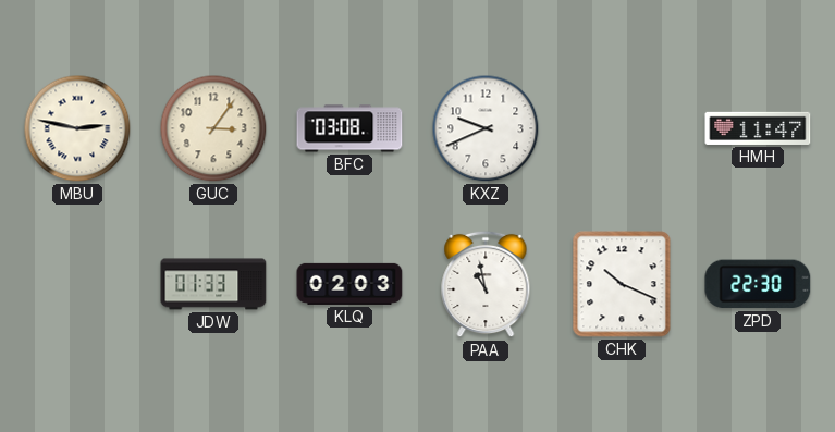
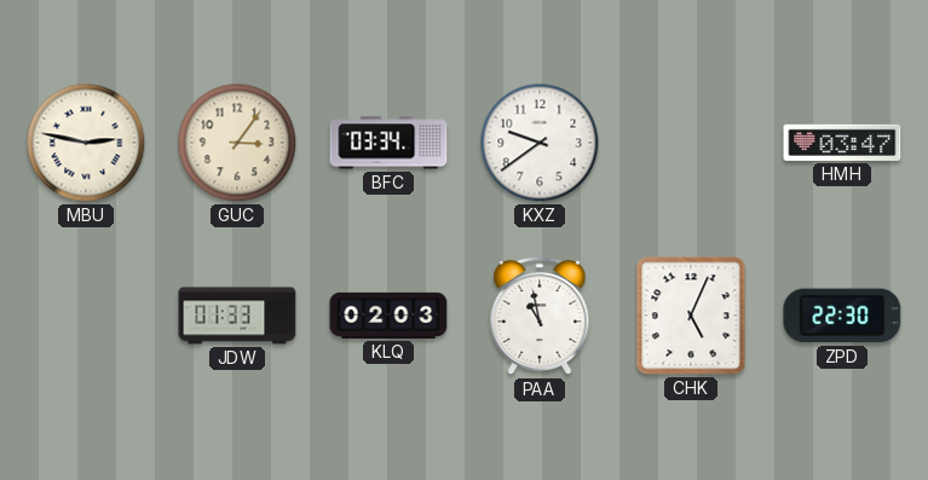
BFC: 03:08 -> 03:34
KXZ: 9:41 -> 9:39
HMH: 11:47 -> 03:47
CHK: 10:19 -> 5:04
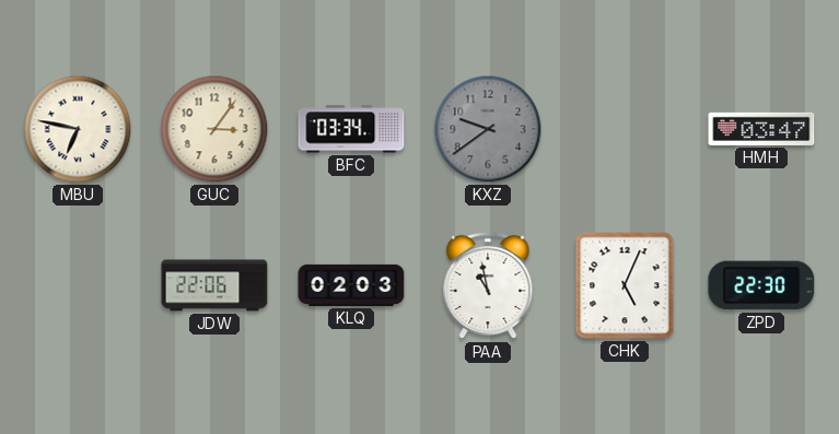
MBU: 2:47 -> 6:47
KXZ dial: white -> grey
JDW: 01:33 -> 22:06
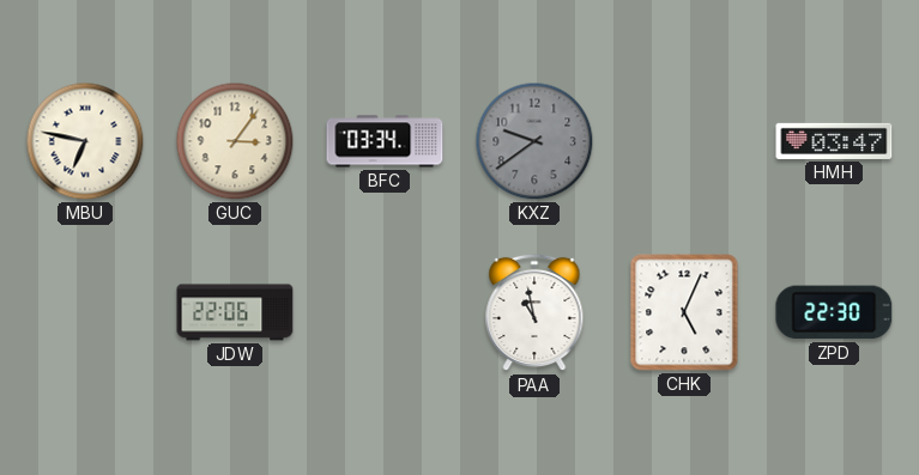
KLQ: 02:03 -> none
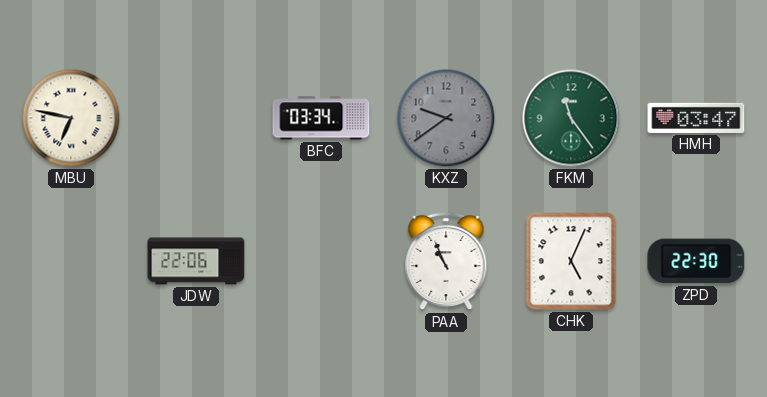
GUC: 3:06 -> none
FKM: none -> 11:24
PAA: 10:58 -> 10:56
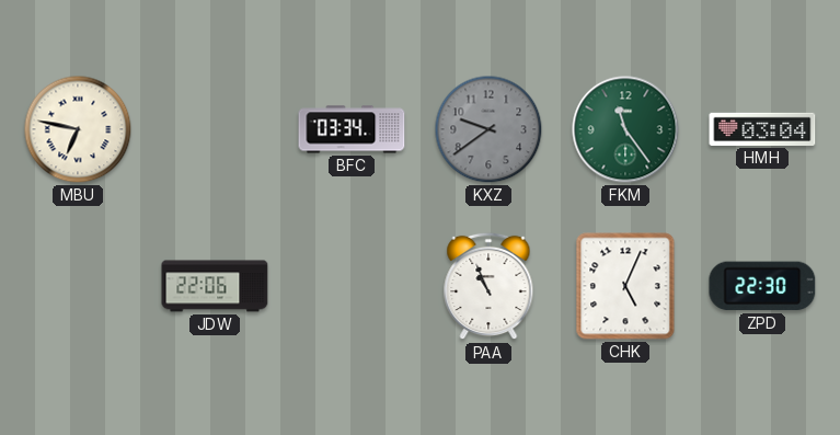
HMH: 03:47 -> 03:04
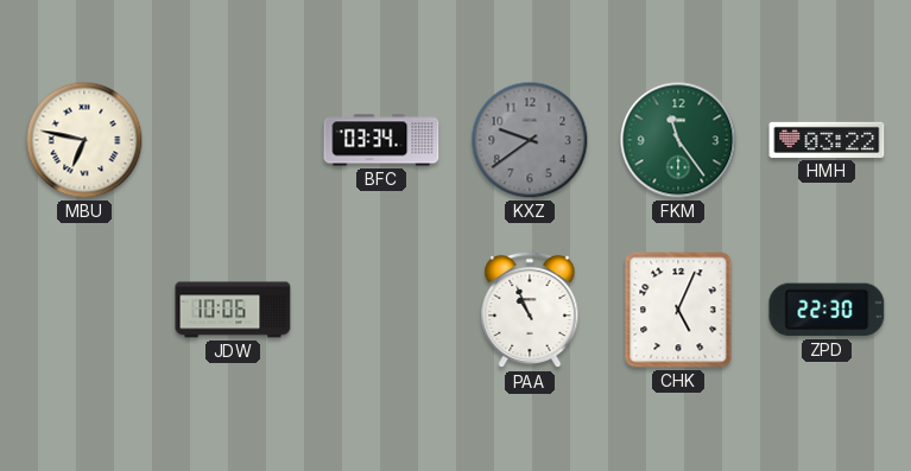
HMH: 03:04 -> 03:22
JDW: 22:06 -> 10:06
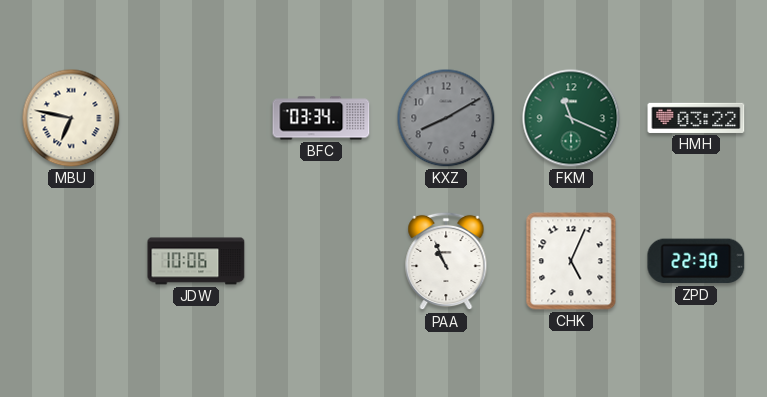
KXZ: 9:39 -> 8:10
FKM: 11:24 -> 11:19
